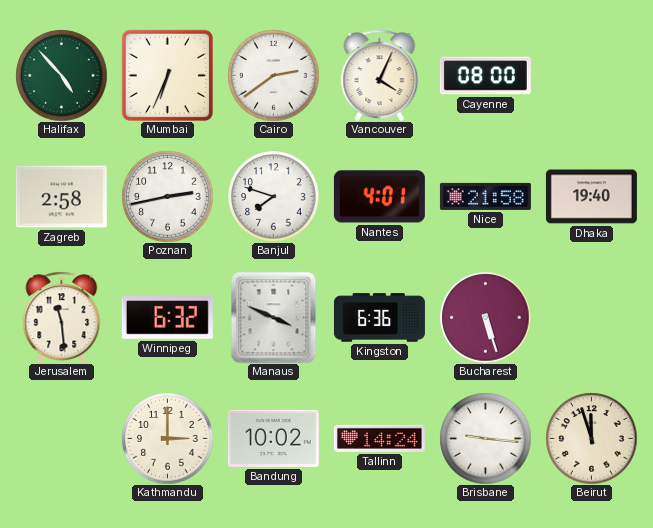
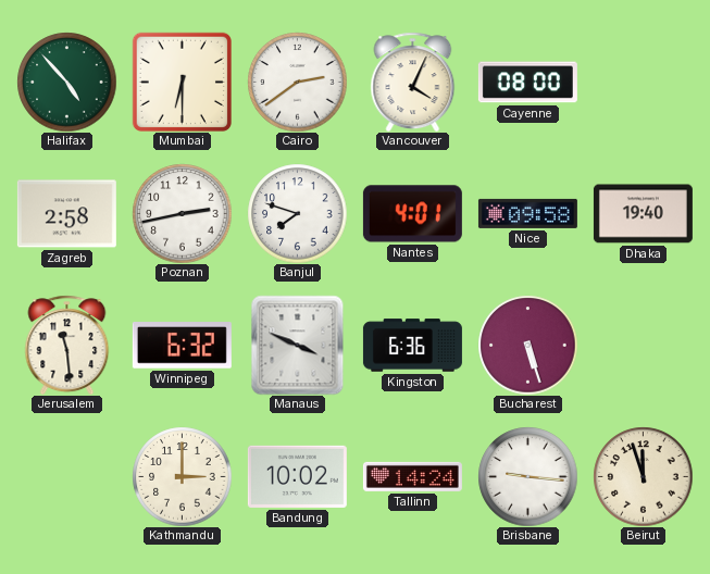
Mumbai: 6:34 -> 6:30
Nice: 21:58 -> 09:58
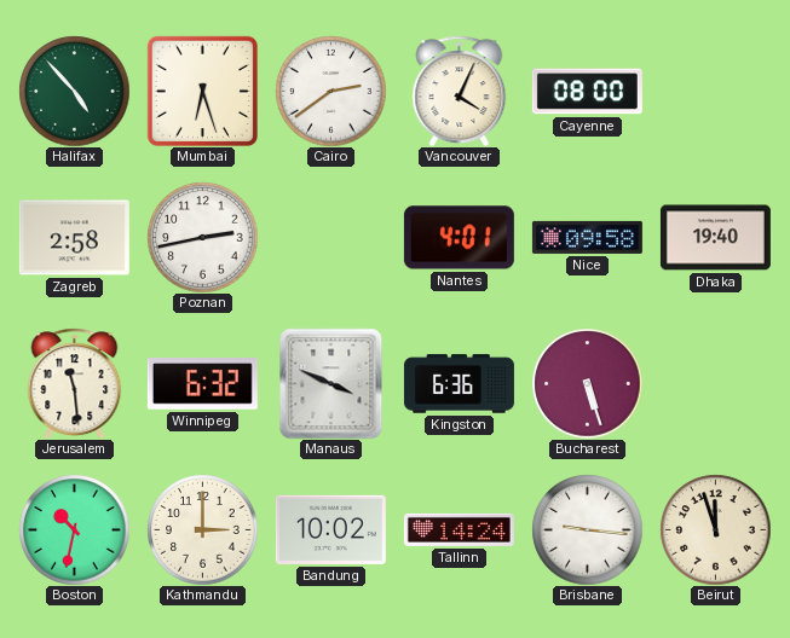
Mumbai: 6:30 -> 6:27
Banjul: 7:48 -> none
Boston: none -> 10:32
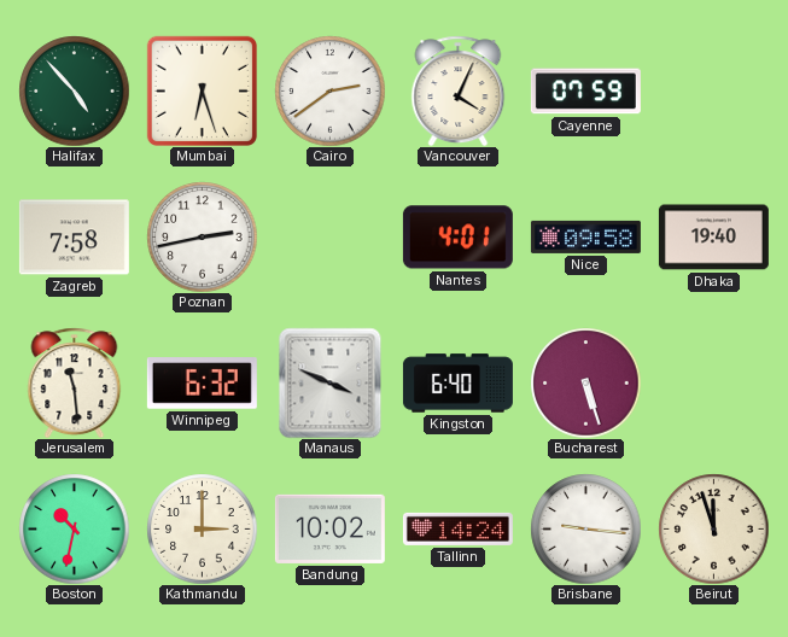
Cayenne: 08:00 -> 07:59
Zagreb: 2:58 -> 7:58
Kingston: 6:36 -> 6:40
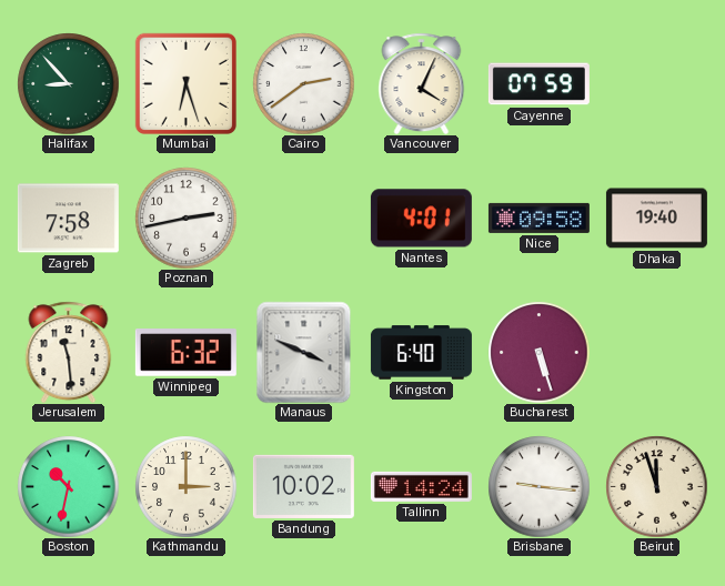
Halifax: 4:53 -> 8:53
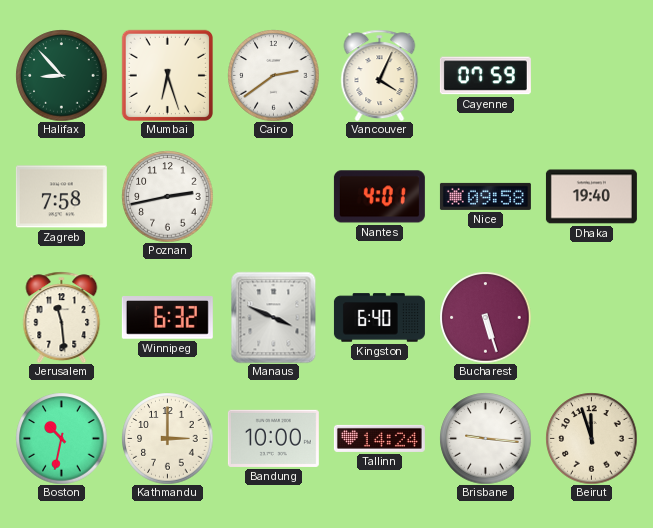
Bandung: 10:02 -> 10:00
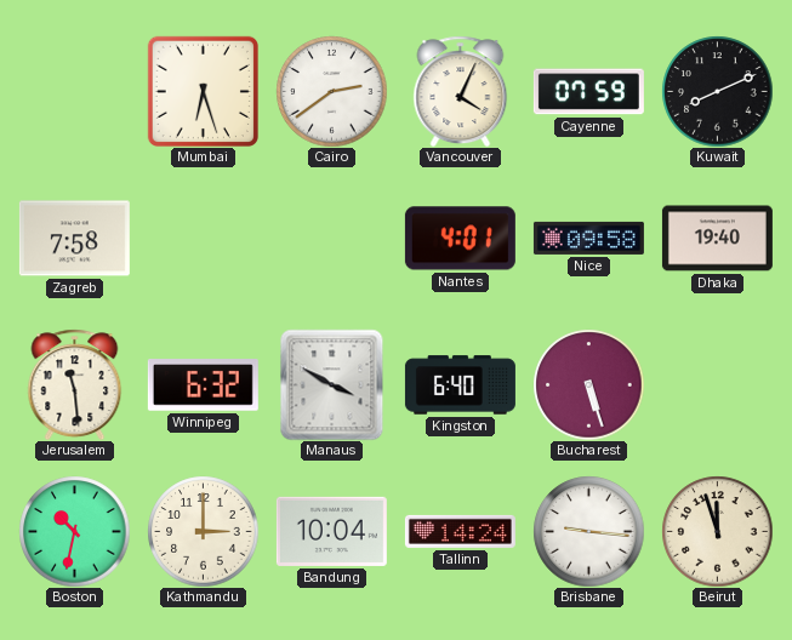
Halifax: 8:53 -> none
Kuwait: none -> 8:11
Poznan: 2:43 -> none
Manaus: 3:49 -> 3:50
Bandung: 10:00 -> 10:04
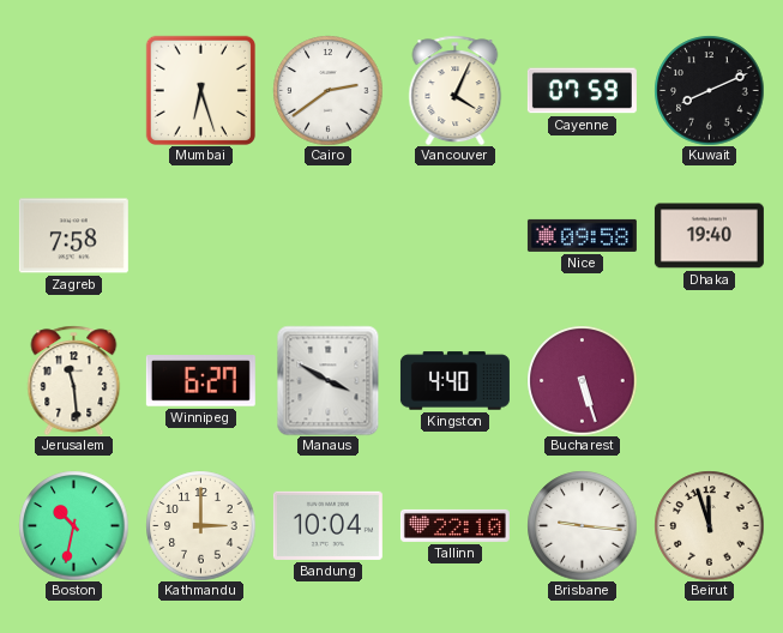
Nantes: 4:01 -> none
Winnipeg: 6:32 -> 6:27
Kingston: 6:40 -> 4:40
Tallinn: 14:24 -> 22:10
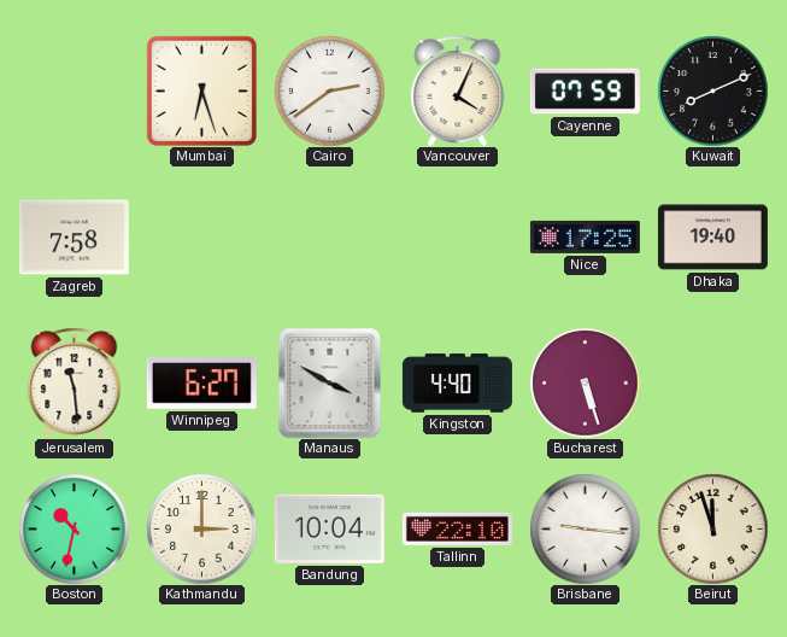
Nice: 09:58 -> 17:25
